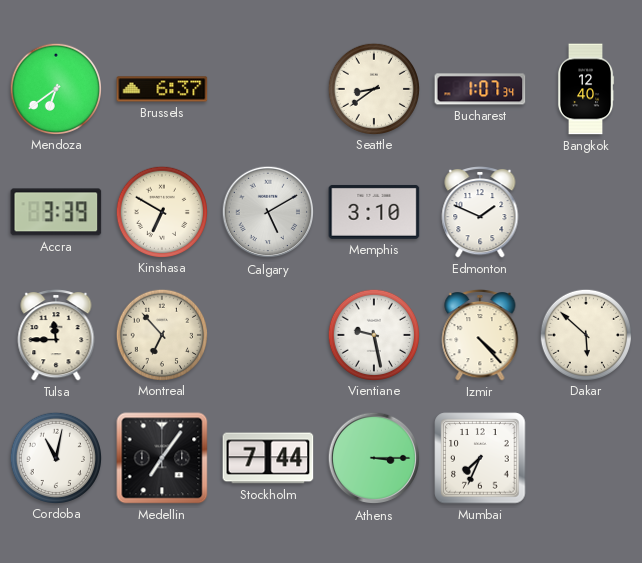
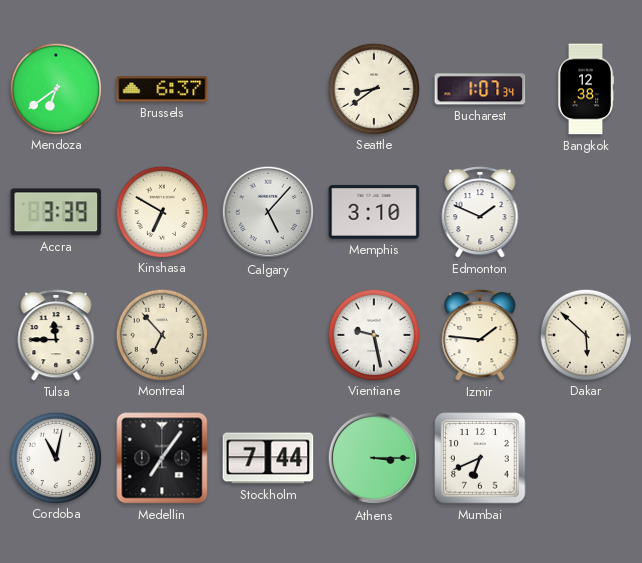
Bangkok: 12:40 -> 12:38
Calgary: 5:10 -> 5:07
Izmir: 4:23 -> 1:46
Mumbai: 7:34 -> 6:41
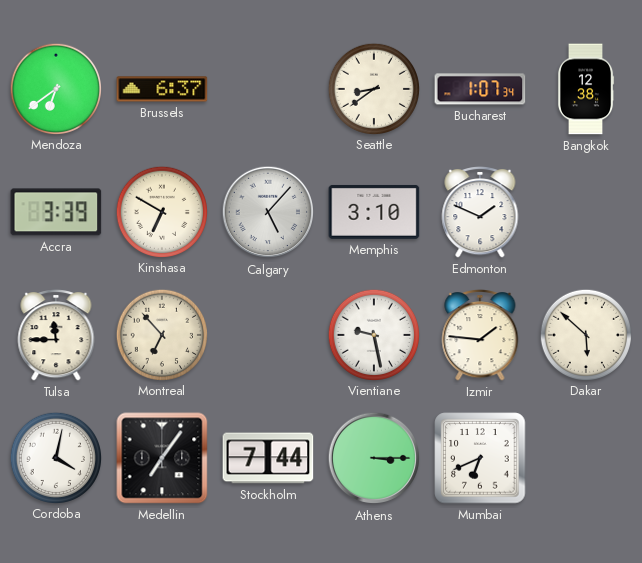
Cordoba: 11:02 -> 4:02
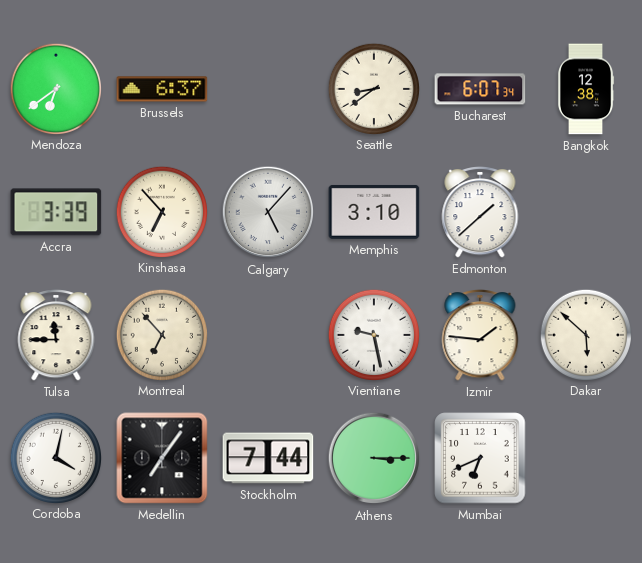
Bucharest: 1:07 -> 6:07
Kinshasa: 6:50 -> 6:53
Edmonton: 1:49 -> 1:38
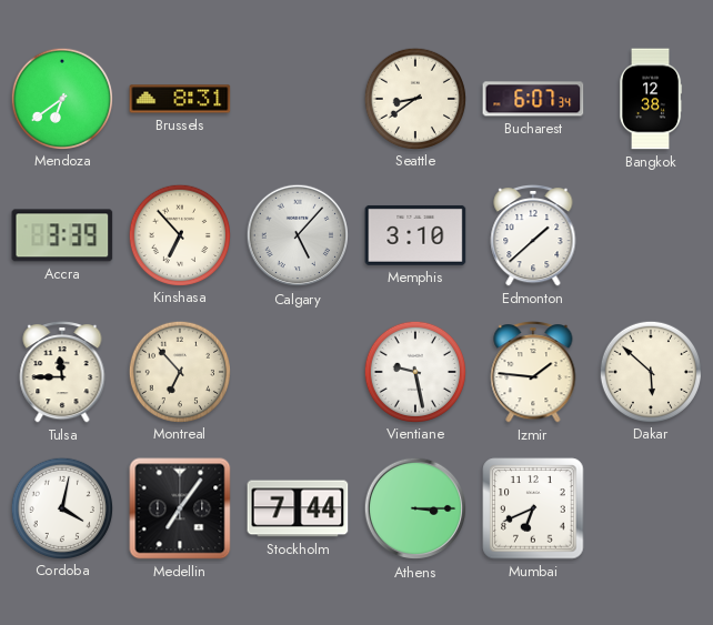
Brussels: 6:37 -> 8:31
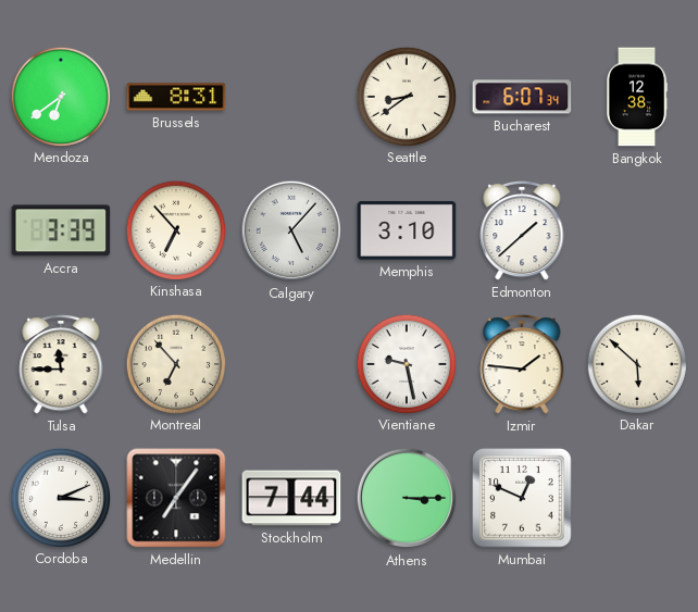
Cordoba: 4:02 -> 3:11
Mumbai: 6:41 -> 12:49
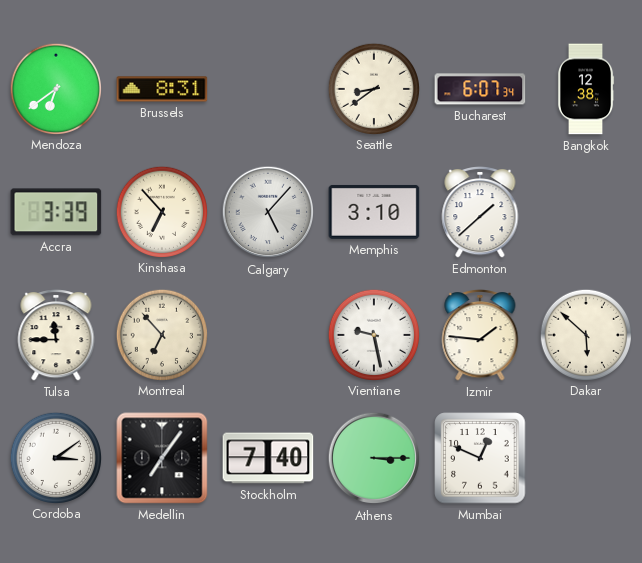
Cordoba: 3:11 -> 3:09
Stockholm: 7:44 -> 7:40
